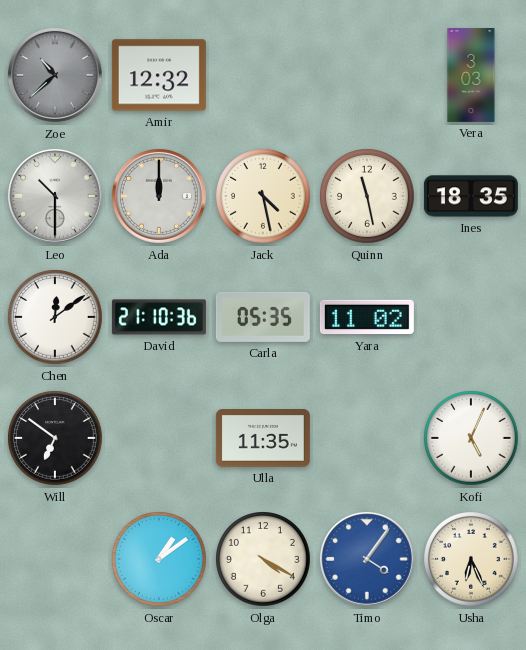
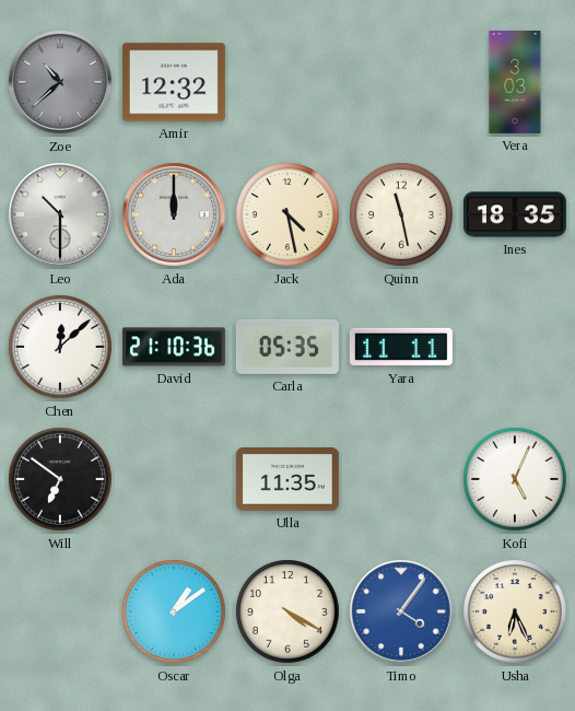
Chen: 12:09 -> 12:08
Yara: 11:02 -> 11:11
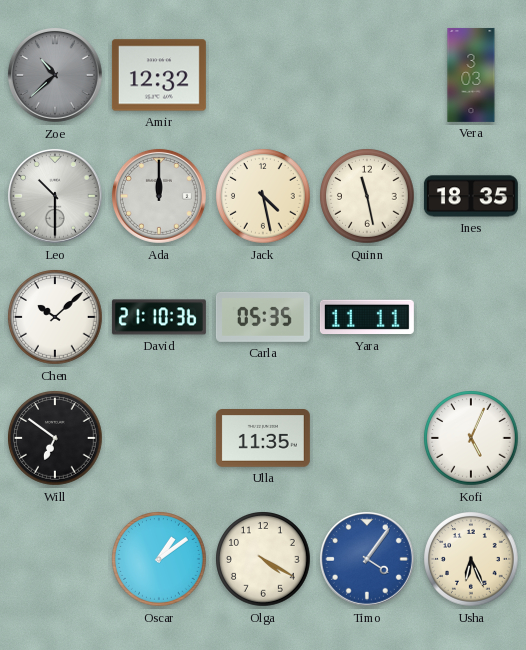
Chen: 12:08 -> 10:08
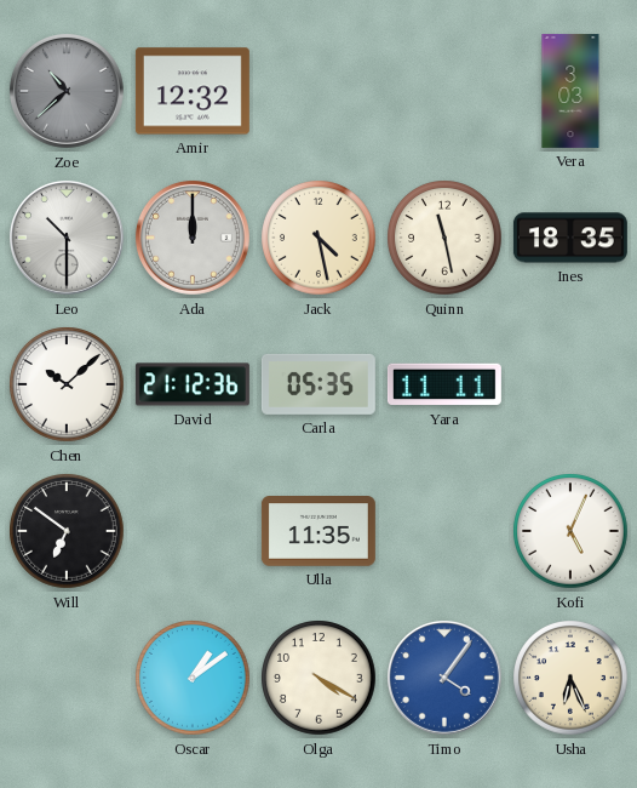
David: 21:10 -> 21:12
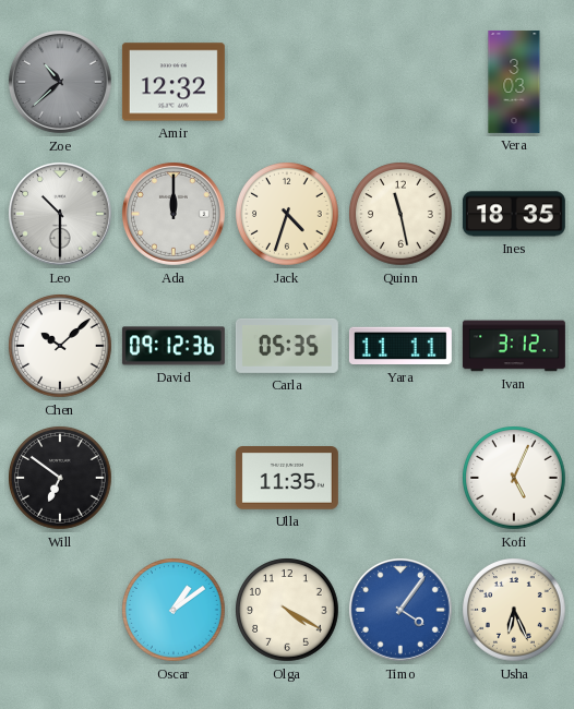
Jack: 4:28 -> 4:33
David: 21:12 -> 09:12
Ivan: none -> 3:12
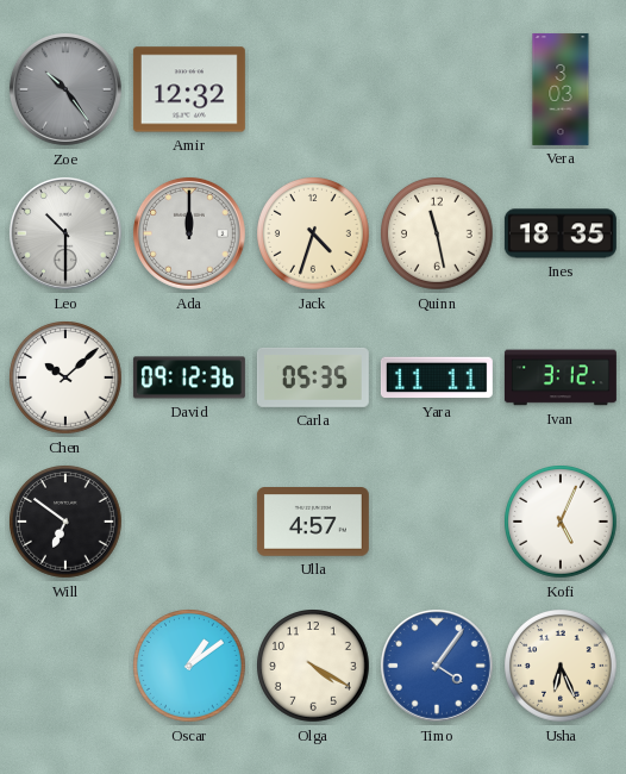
Zoe: 10:38 -> 10:24
Ulla: 11:35 -> 4:57
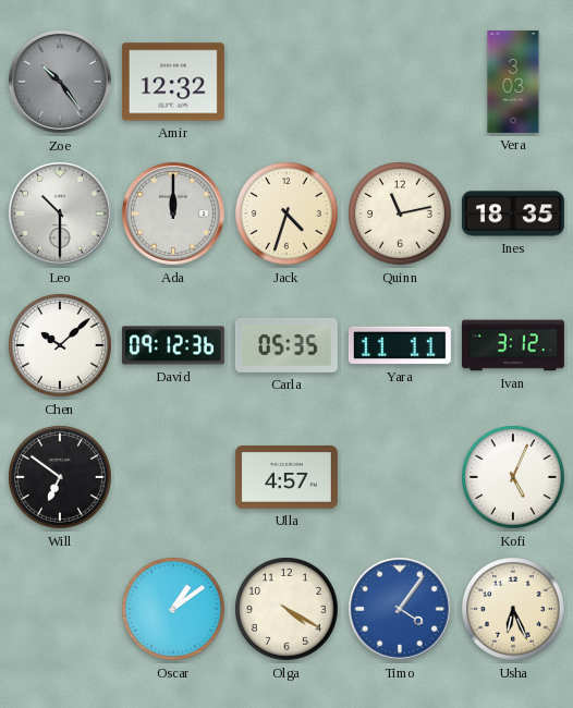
Quinn: 11:28 -> 11:13
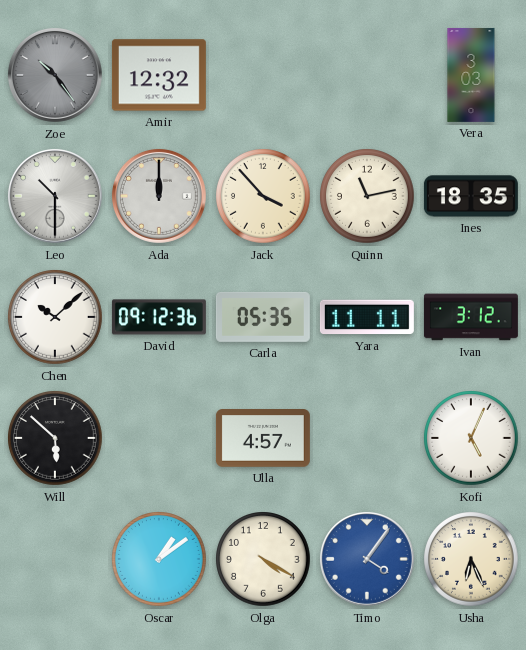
Jack: 4:33 -> 3:53
Will: 6:51 -> 5:52
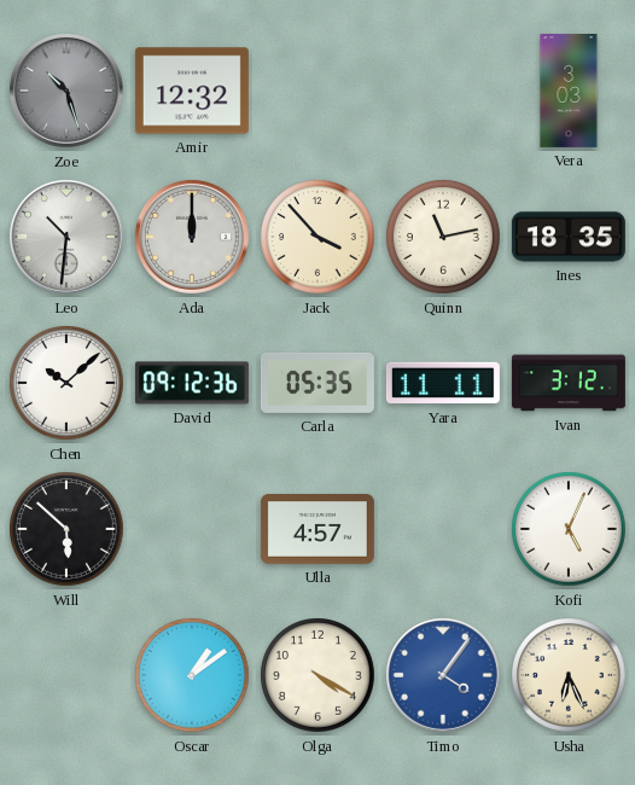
Zoe: 10:24 -> 10:27
Leo: 10:30 -> 10:31
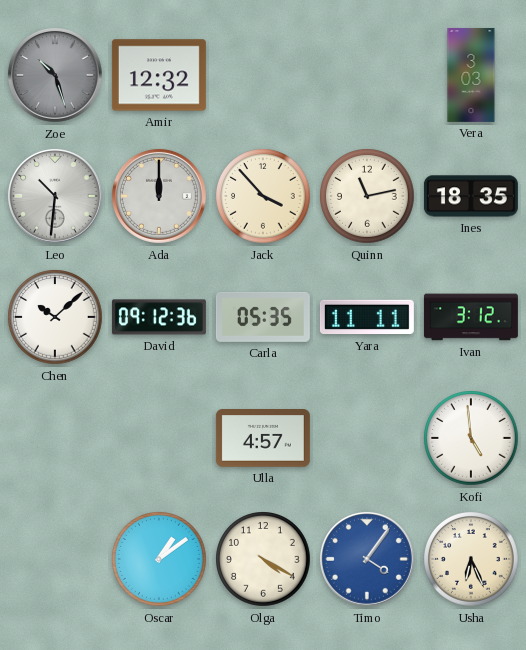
Will: 5:52 -> none
Kofi: 5:04 -> 4:59
